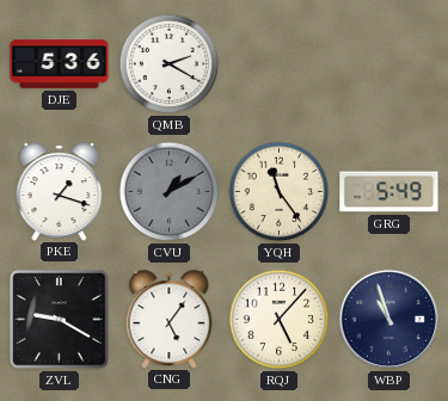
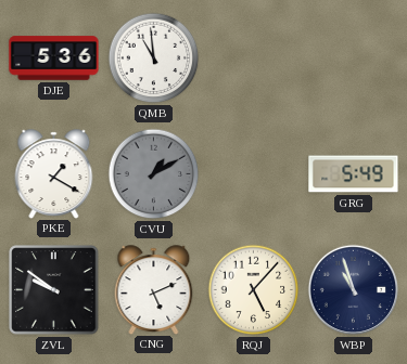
QMB: 2:20 -> 10:59
PKE: 1:18 -> 1:20
YQH: 11:24 -> none
ZVL: 9:20 -> 9:51
CNG: 5:06 -> 5:11
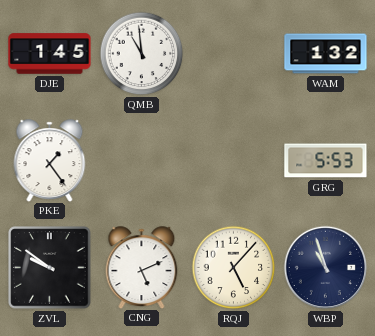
DJE: 5:36 -> 1:45
WAM: none -> 1:32
PKE: 1:20 -> 1:24
CVU: 1:10 -> none
GRG: 5:49 -> 5:53
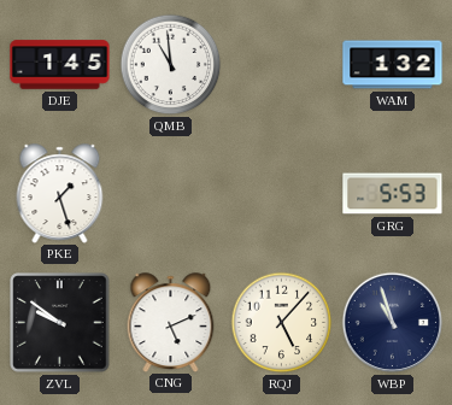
PKE: 1:24 -> 1:27
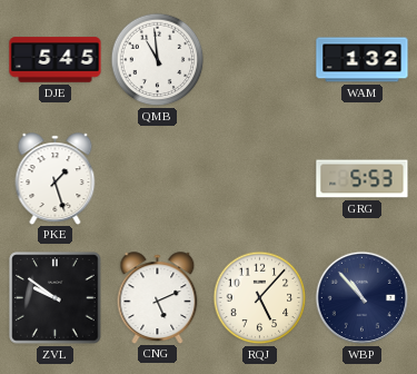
DJE: 1:45 -> 5:45
WBP: 10:57 -> 10:53
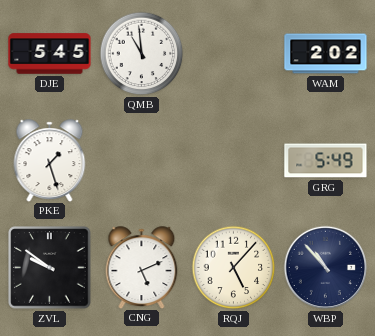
WAM: 1:32 -> 2:02
GRG: 5:53 -> 5:49
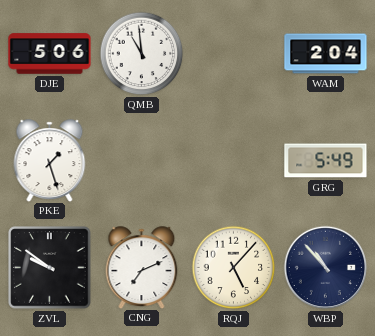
DJE: 5:45 -> 5:06
WAM: 2:02 -> 2:04
CNG: 5:11 -> 7:11
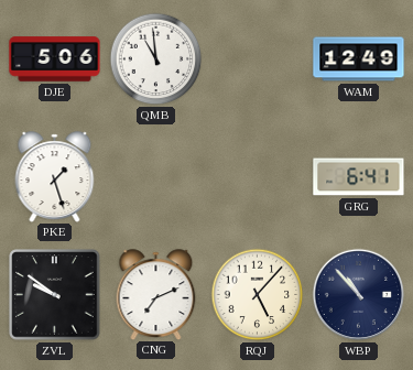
WAM: 2:04 -> 12:49
GRG: 5:49 -> 6:41
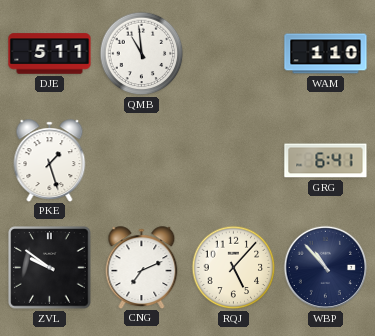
DJE: 5:06 -> 5:11
WAM: 12:49 -> 1:10
